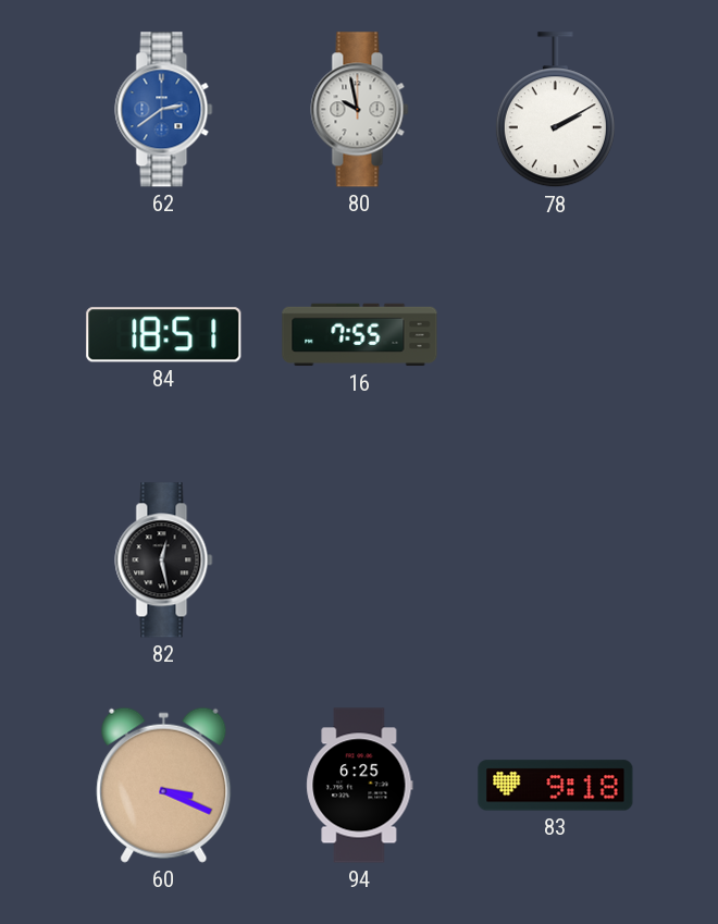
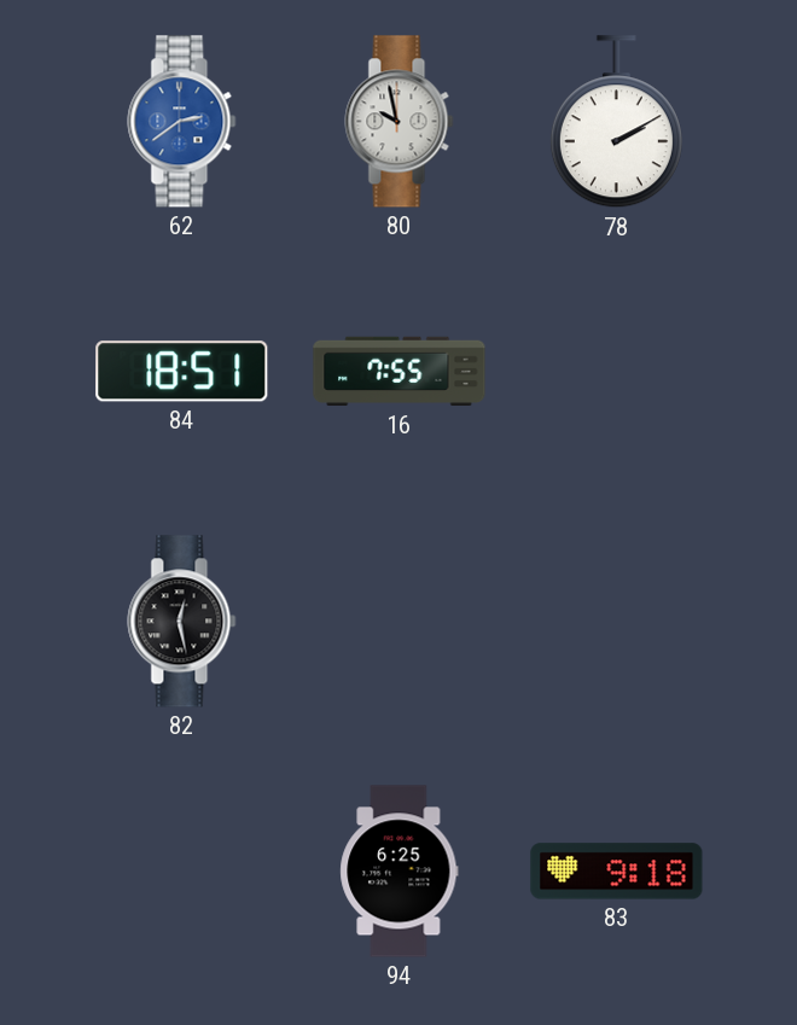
60: 3:19 -> none
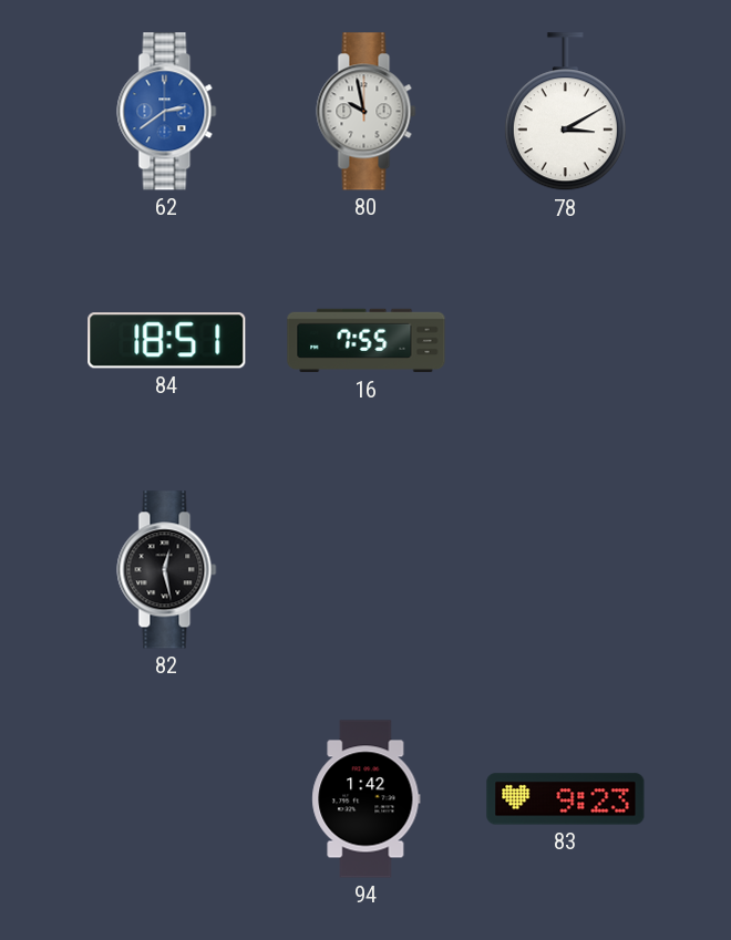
78: 2:10 -> 3:10
94: 6:25 -> 1:42
83: 9:18 -> 9:23
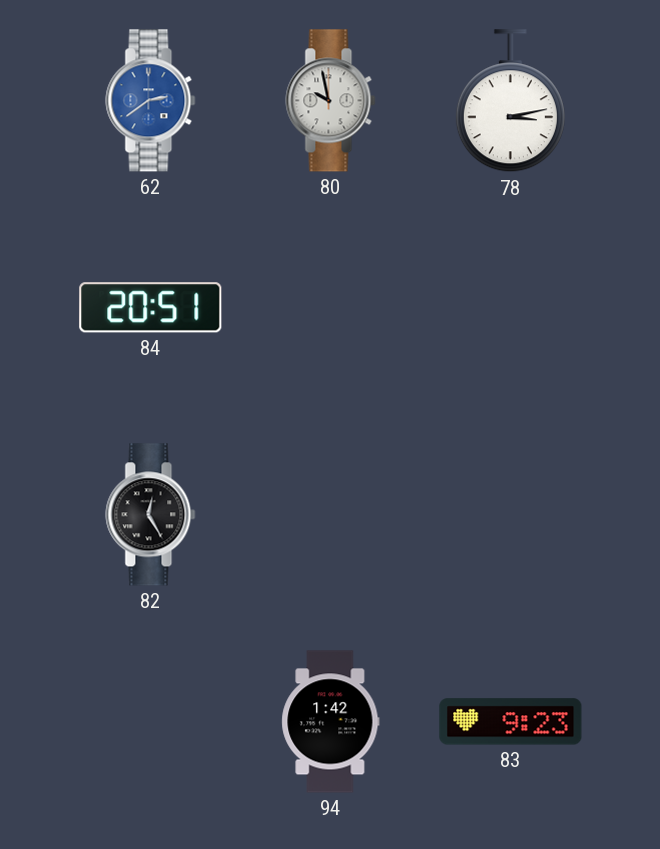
78: 3:10 -> 3:13
84: 18:51 -> 20:51
16: 7:55 -> none
82: 12:28 -> 12:25
